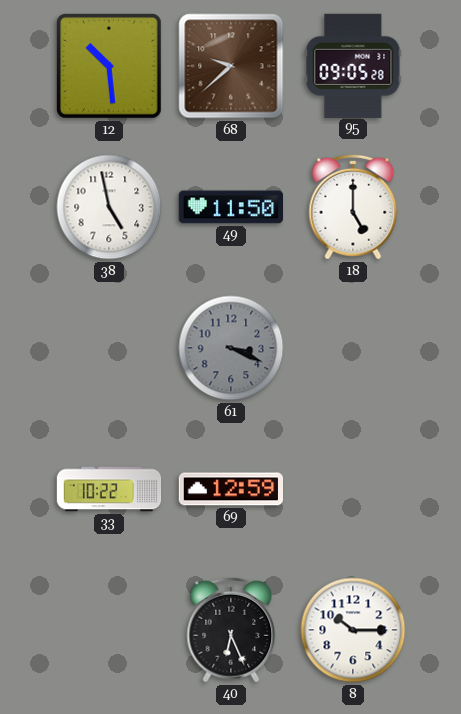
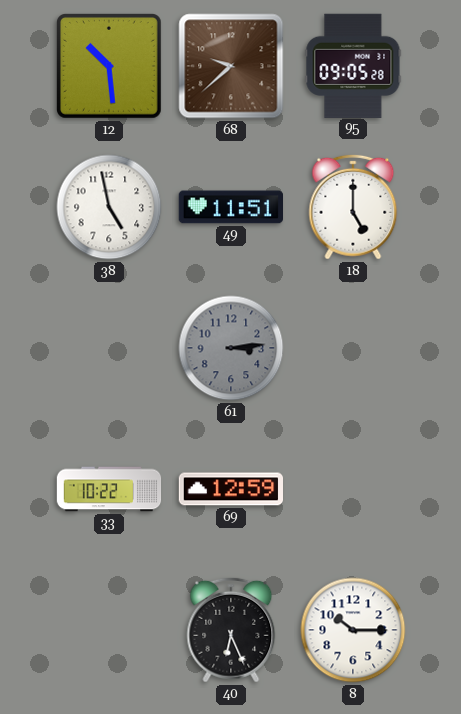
49: 11:50 -> 11:51
61: 3:19 -> 3:14
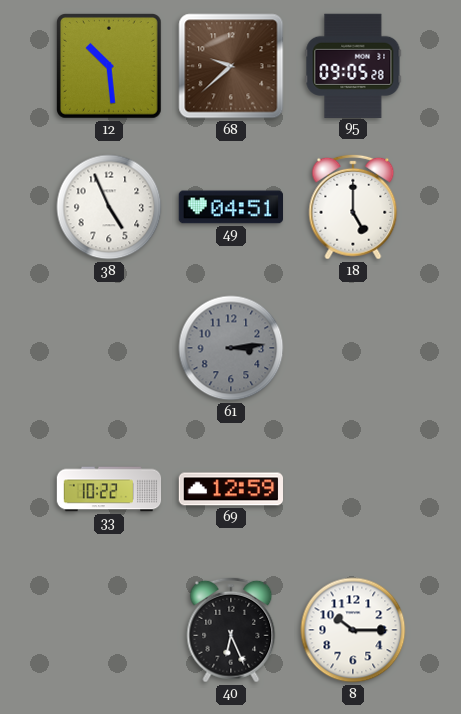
38: 4:58 -> 4:56
49: 11:51 -> 04:51
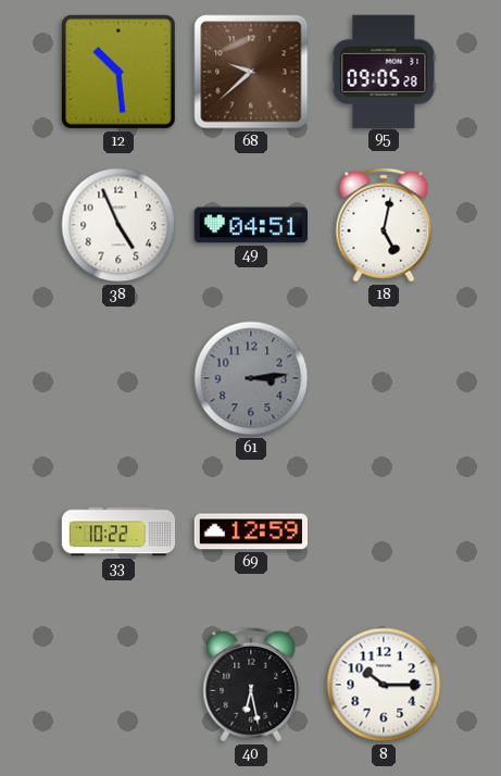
18: 5:00 -> 5:02
40: 6:26 -> 6:28
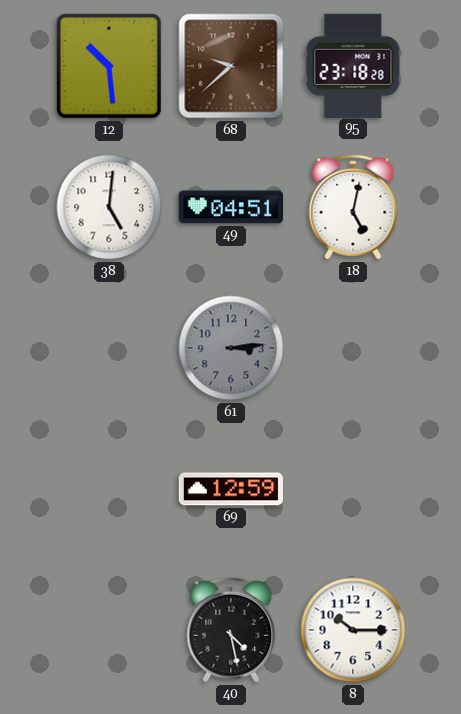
95: 09:05 -> 23:18
38: 4:56 -> 5:01
33: 10:22 -> none
40: 6:28 -> 4:28
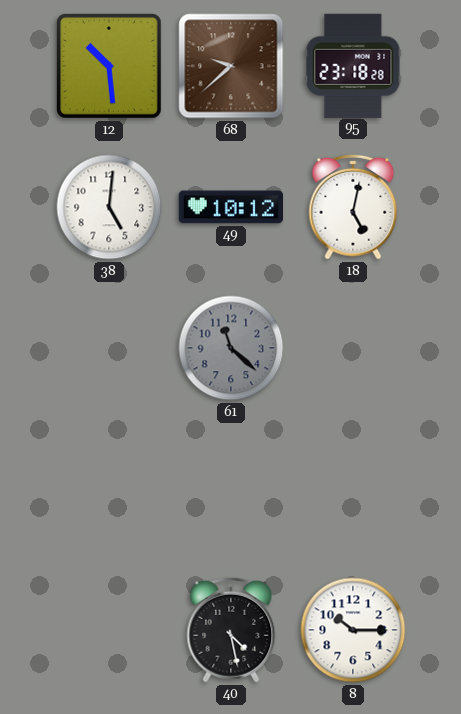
49: 04:51 -> 10:12
61: 3:14 -> 11:22
69: 12:59 -> none
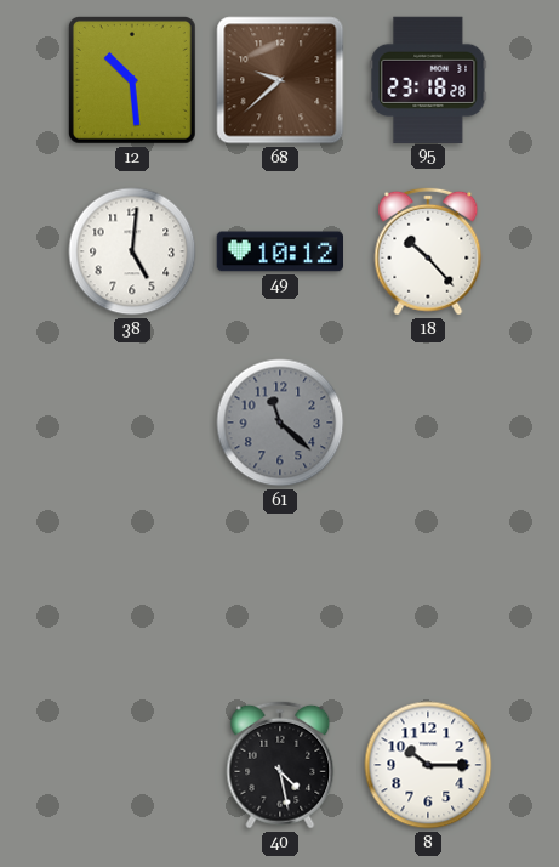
18: 5:02 -> 10:23
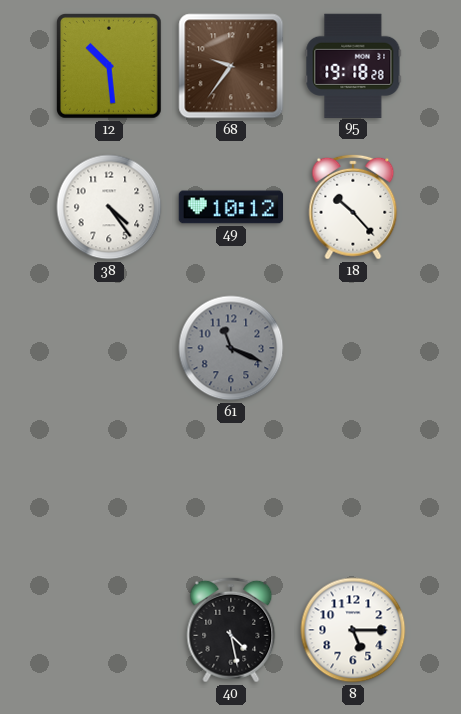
68: 9:38 -> 9:36
95: 23:18 -> 19:18
38: 5:01 -> 4:24
61: 11:22 -> 11:19
8: 10:15 -> 5:15
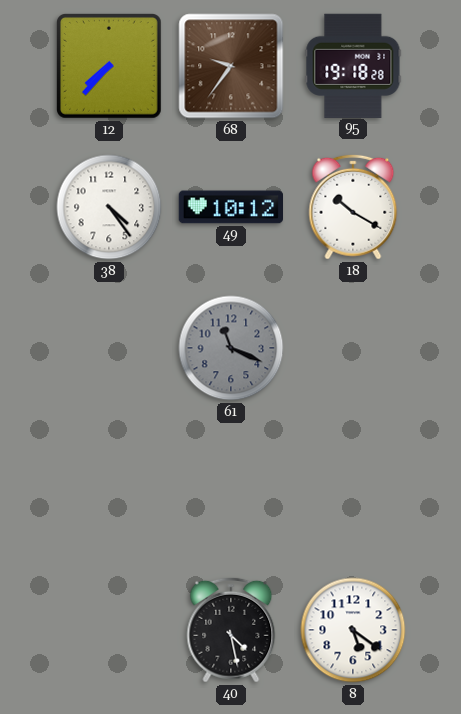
12: 10:29 -> 7:37
18: 10:23 -> 10:20
8: 5:15 -> 5:21
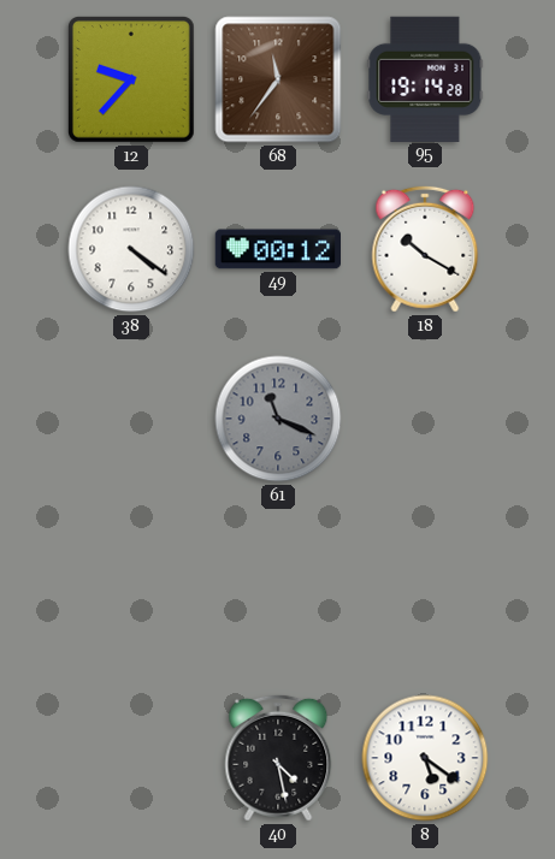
12: 7:37 -> 9:37
68: 9:36 -> 11:36
95: 19:18 -> 19:14
38: 4:24 -> 4:21
49: 10:12 -> 00:12
